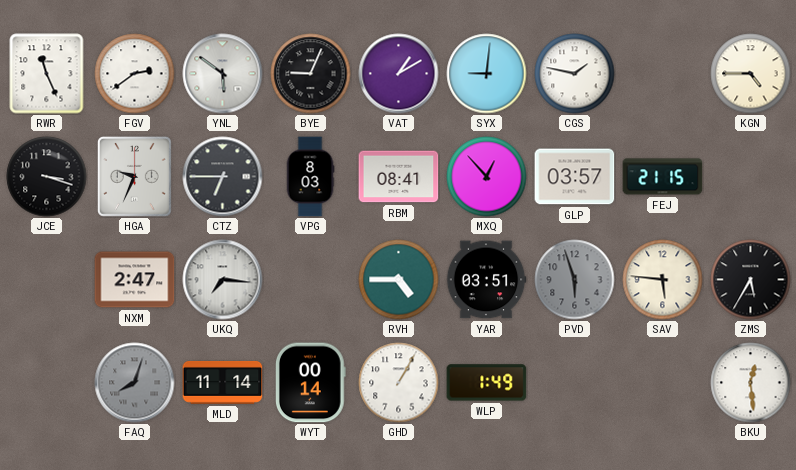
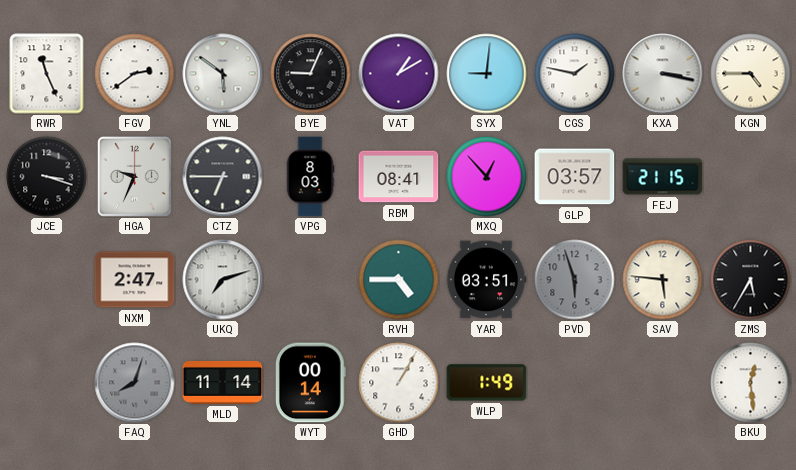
KXA: none -> 3:17
UKQ: 7:16 -> 7:12
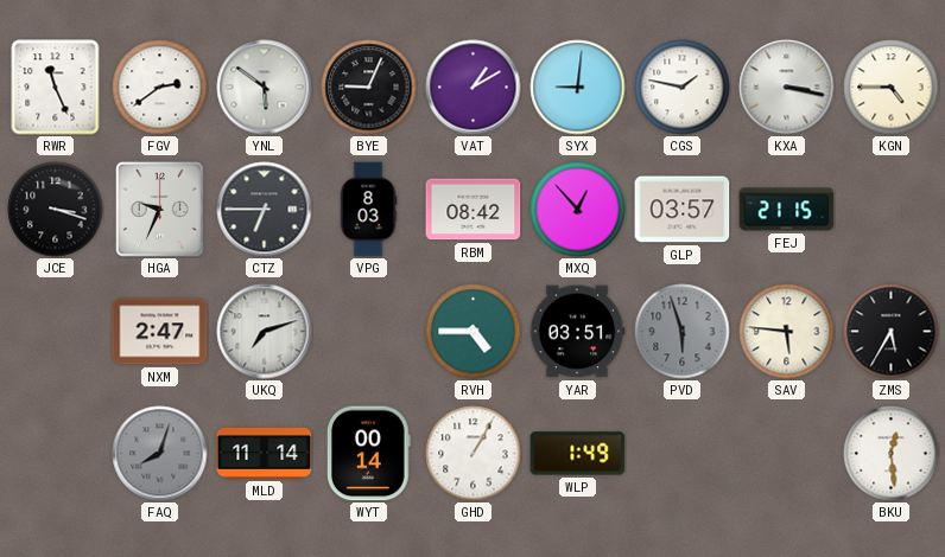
RBM: 08:41 -> 08:42
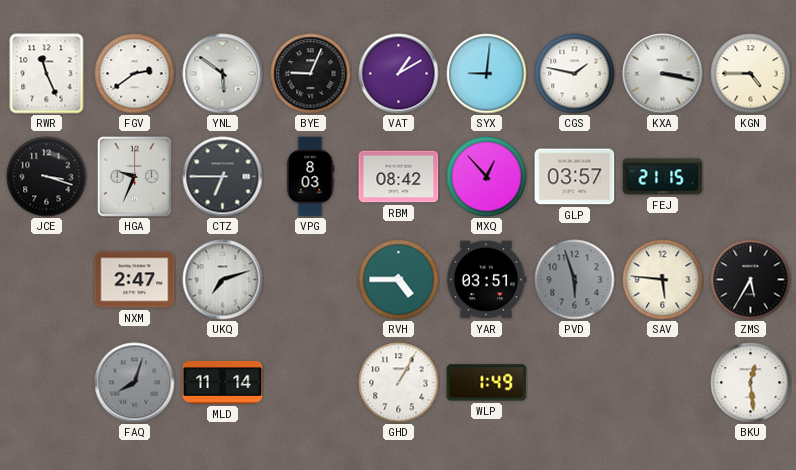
WYT: 00:14 -> none
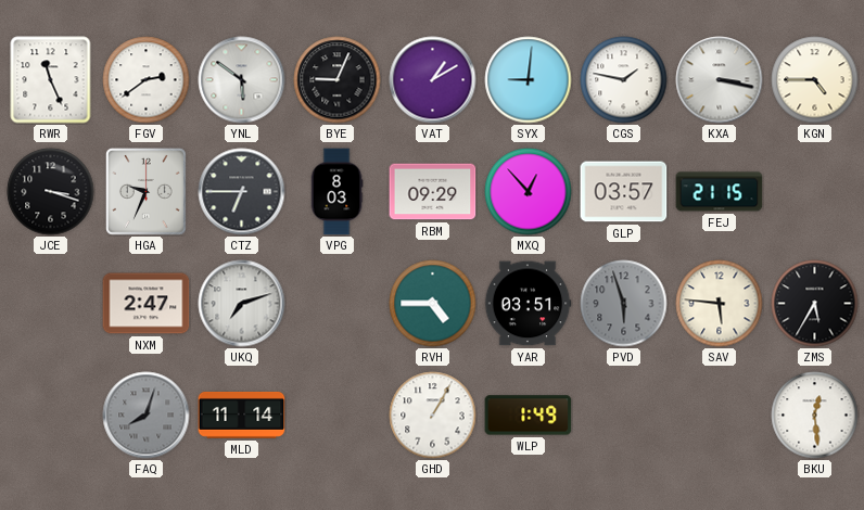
RBM: 08:42 -> 09:29
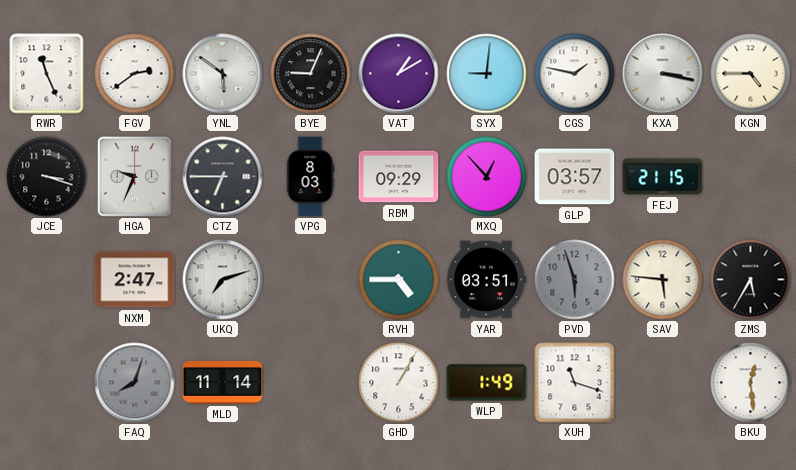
XUH: none -> 11:18
